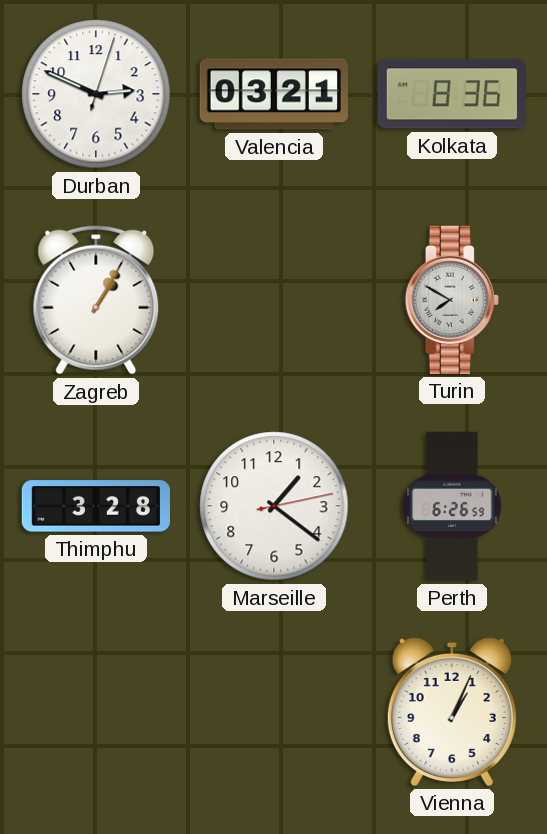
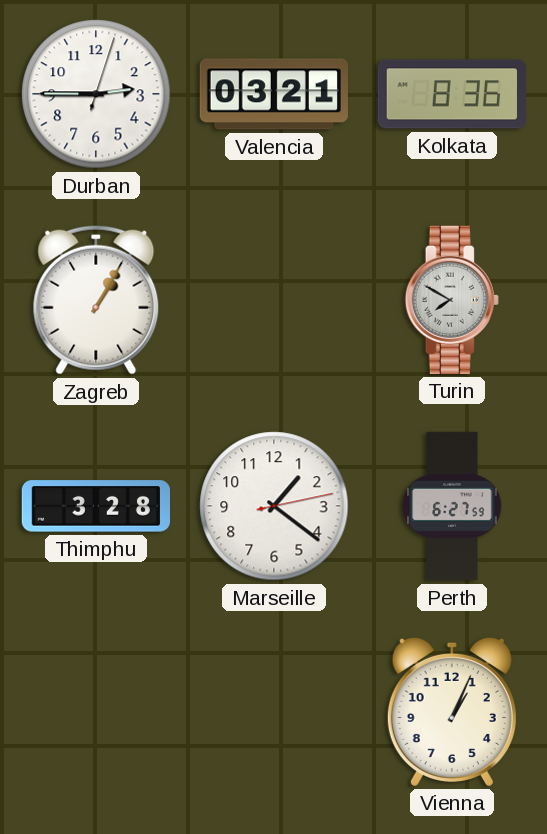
Durban: 2:49 -> 2:45
Perth: 6:26 -> 6:27
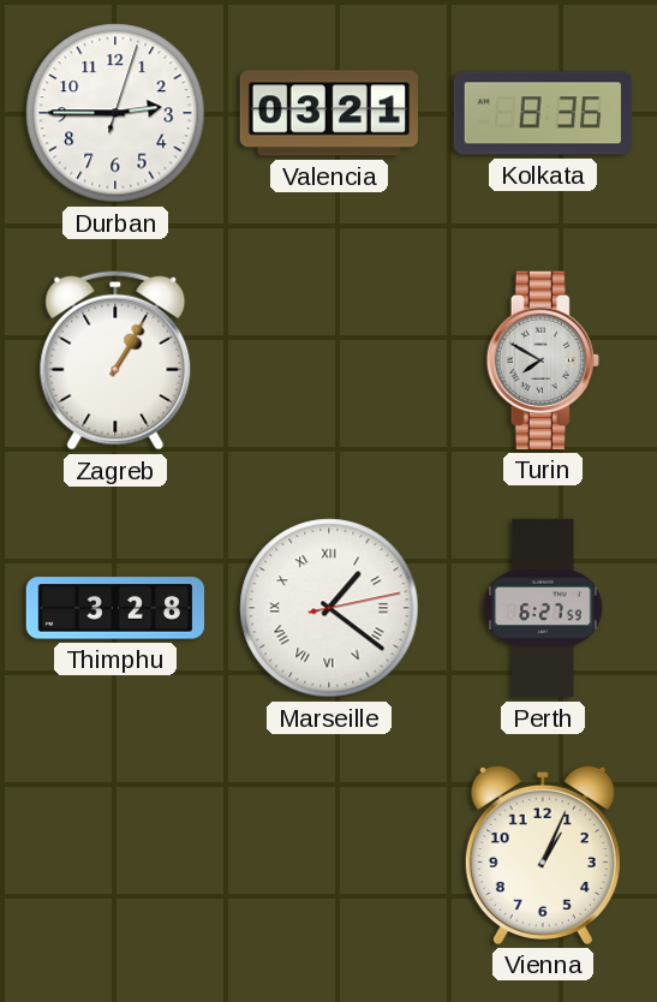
Marseille numerals: Arabic -> Roman
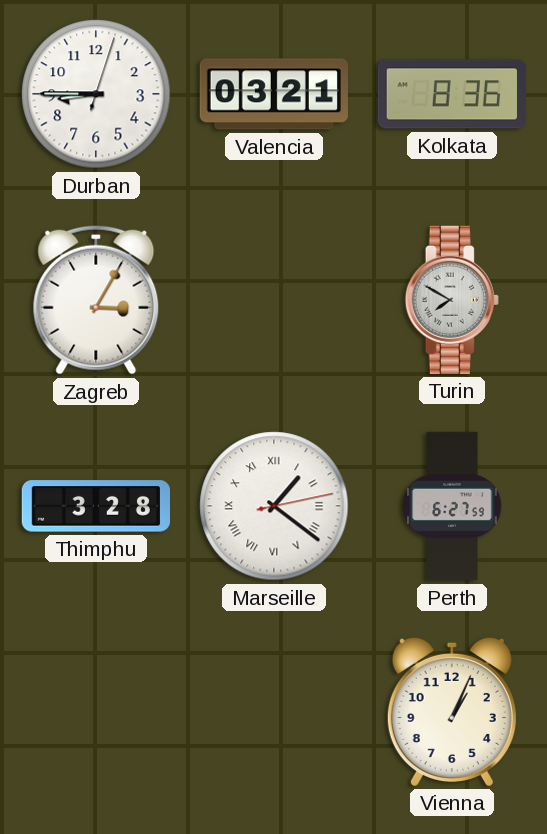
Durban: 2:45 -> 8:45
Zagreb: 1:05 -> 3:05
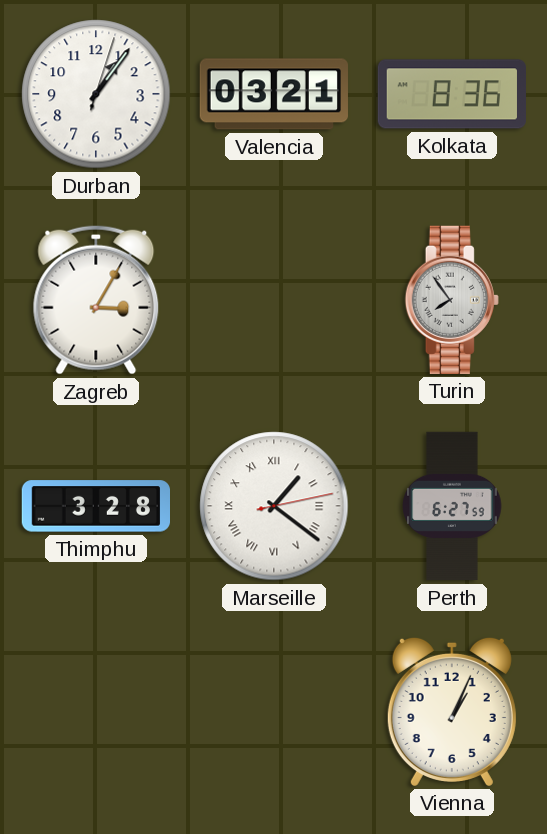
Durban: 8:45 -> 1:06
Turin: 7:50 -> 7:54
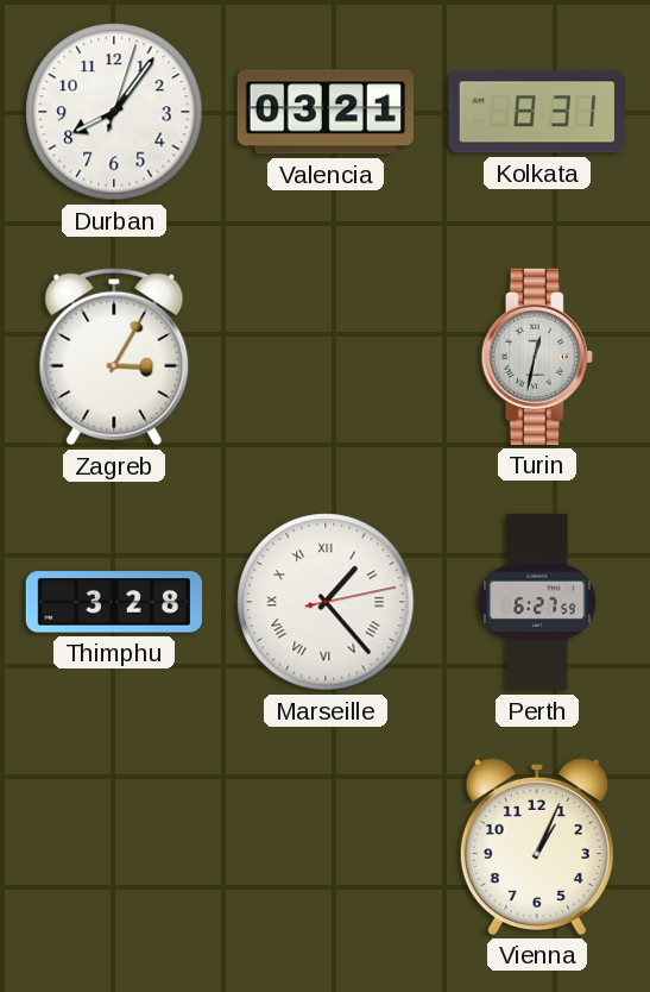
Durban: 1:06 -> 8:06
Kolkata: 8:36 -> 8:31
Turin: 7:54 -> 12:32
Marseille: 1:21 -> 1:23
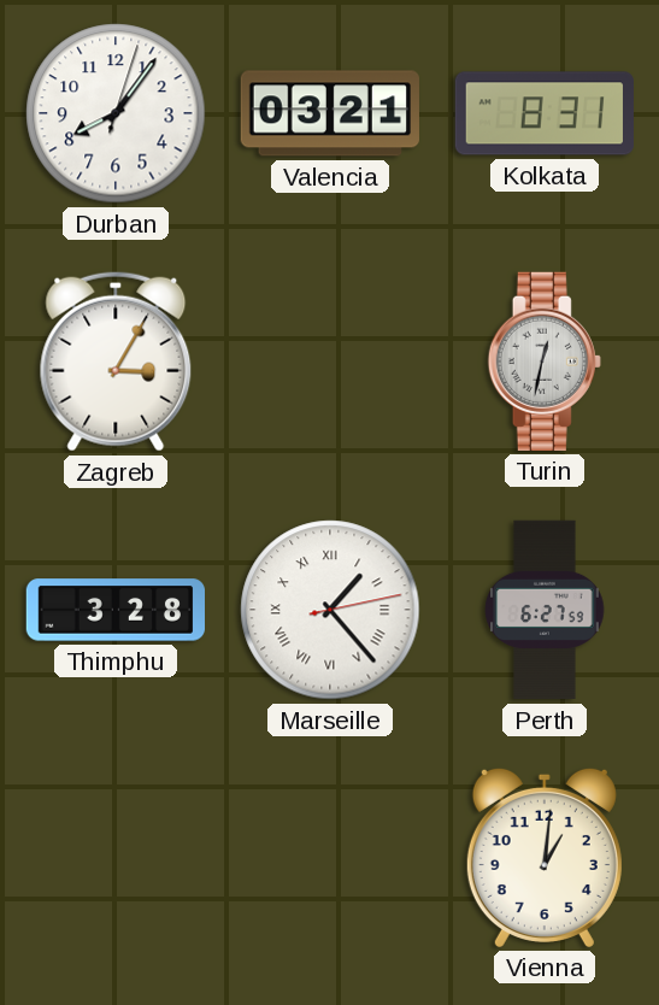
Vienna: 1:04 -> 1:01
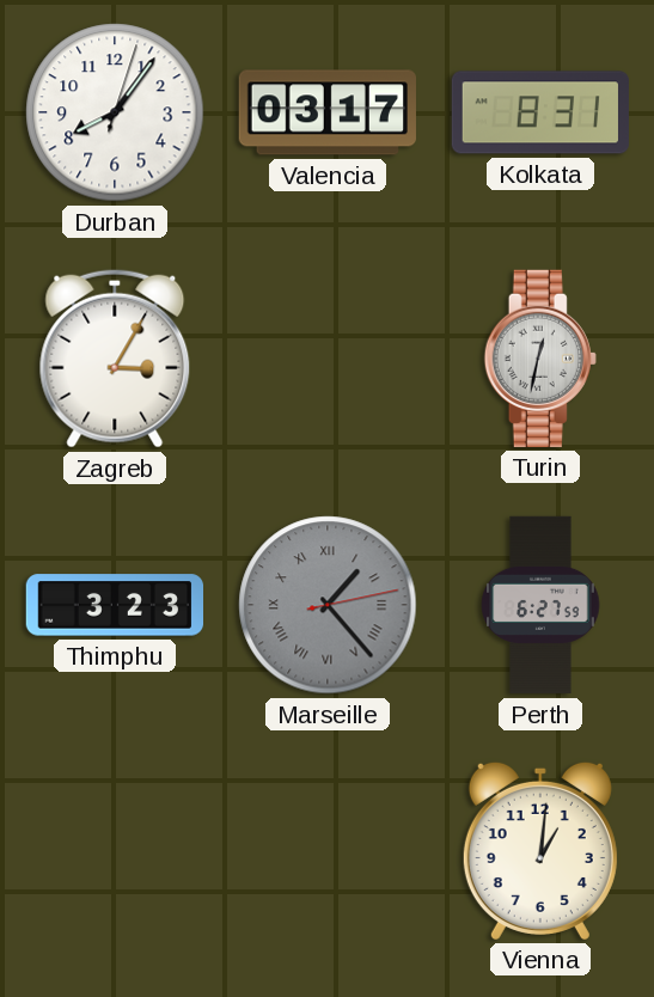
Valencia: 03:21 -> 03:17
Thimphu: 3:28 -> 3:23
Marseille dial: white -> grey
